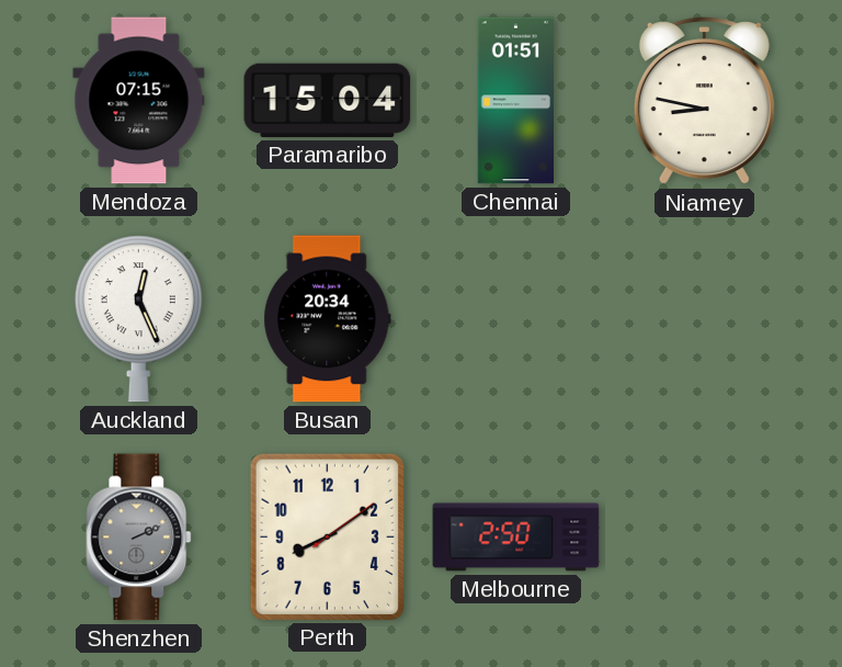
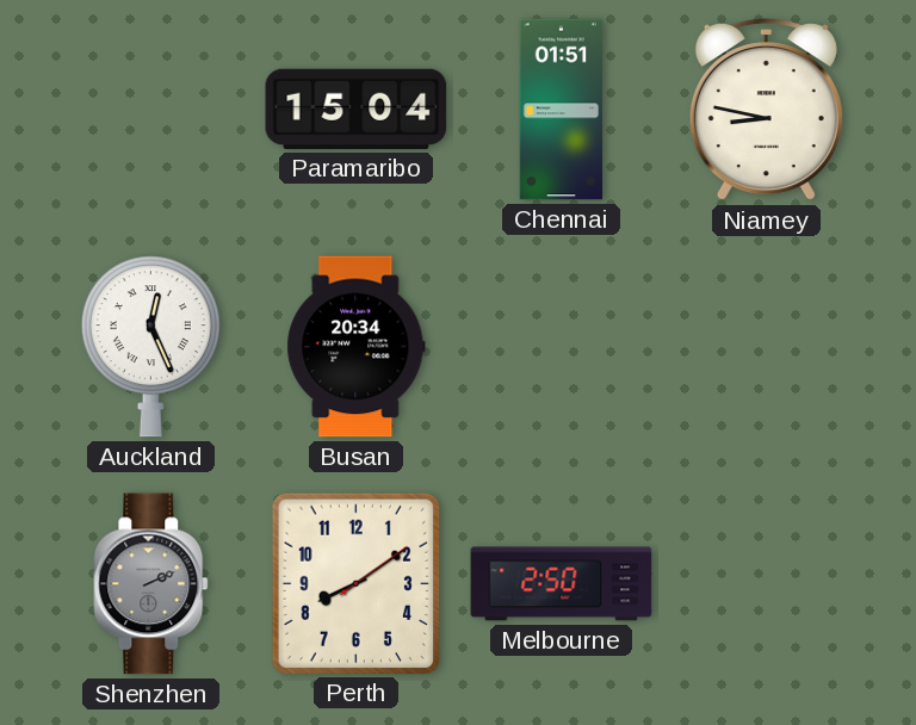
Mendoza: 07:15 -> none
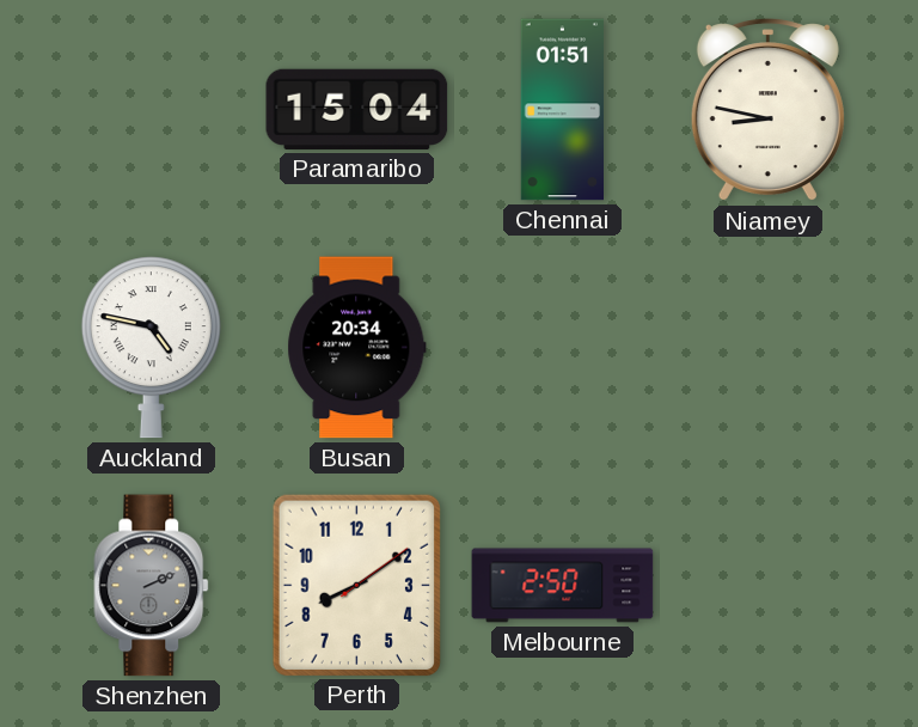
Auckland: 12:26 -> 4:47
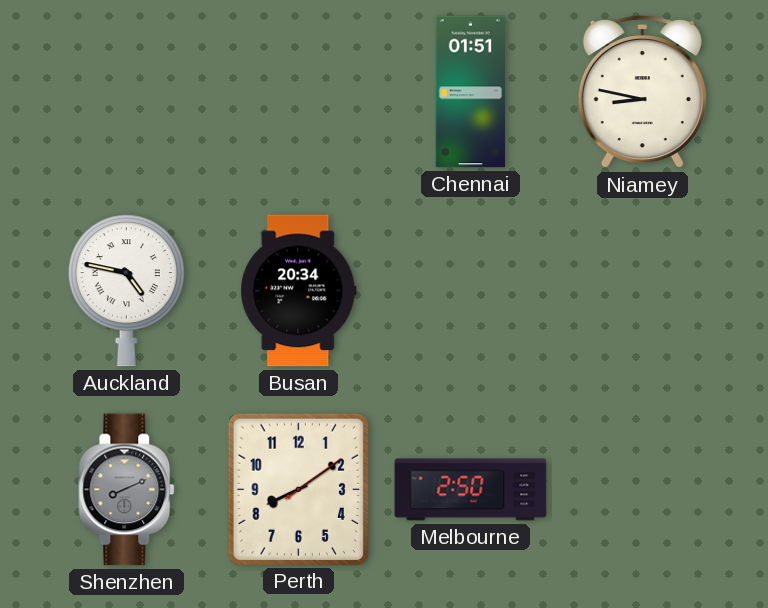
Paramaribo: 15:04 -> none
Shenzhen: 2:11 -> 8:11
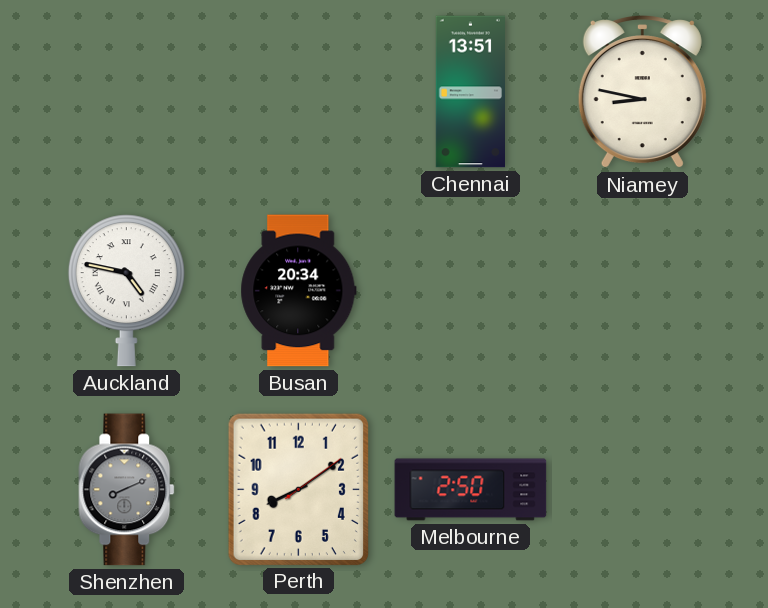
Chennai: 01:51 -> 13:51
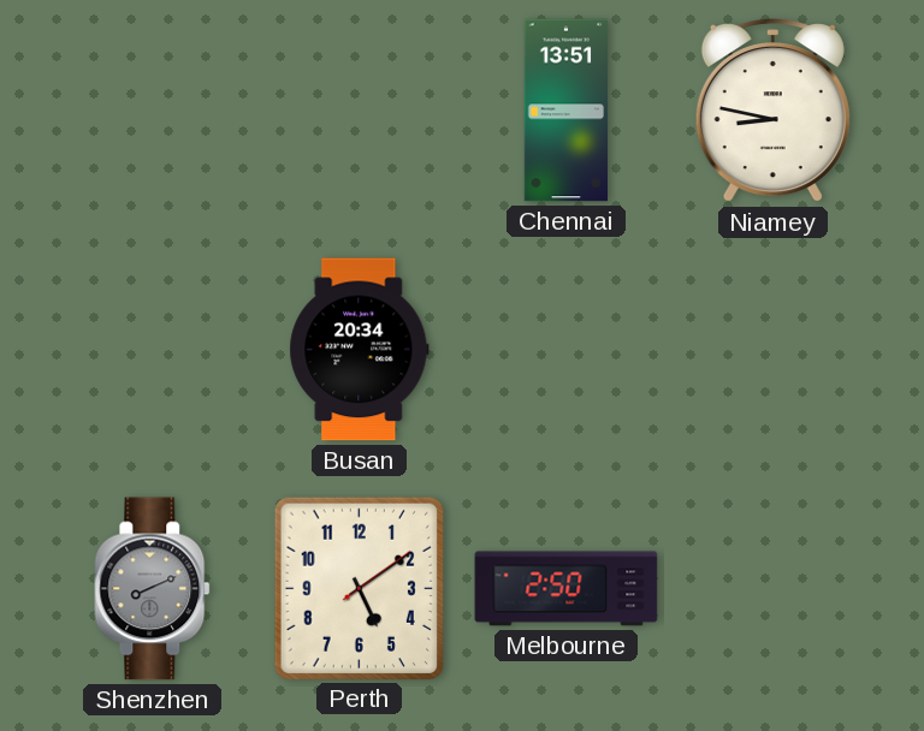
Auckland: 4:47 -> none
Perth: 8:09 -> 5:09
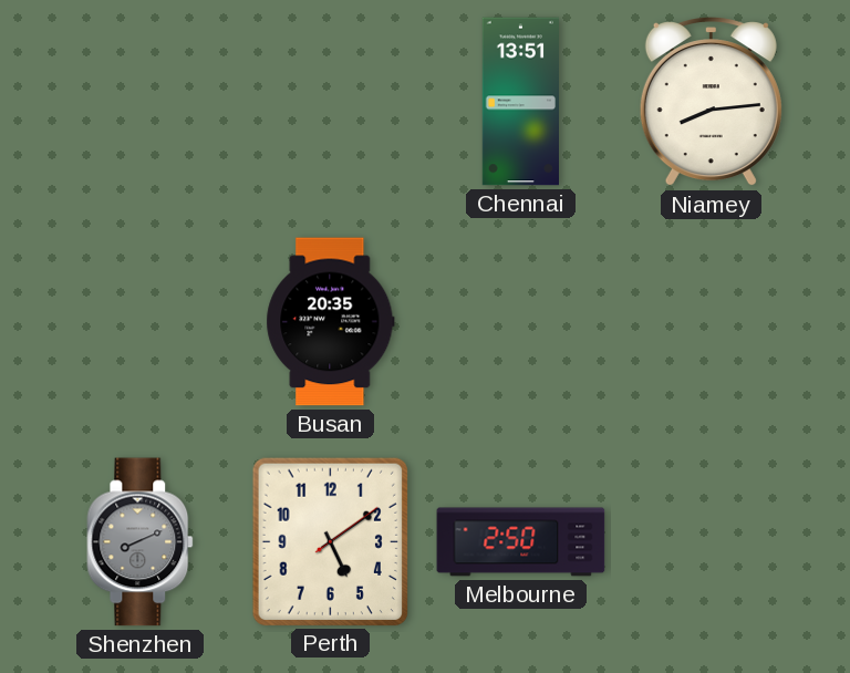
Niamey: 8:47 -> 8:14
Busan: 20:34 -> 20:35
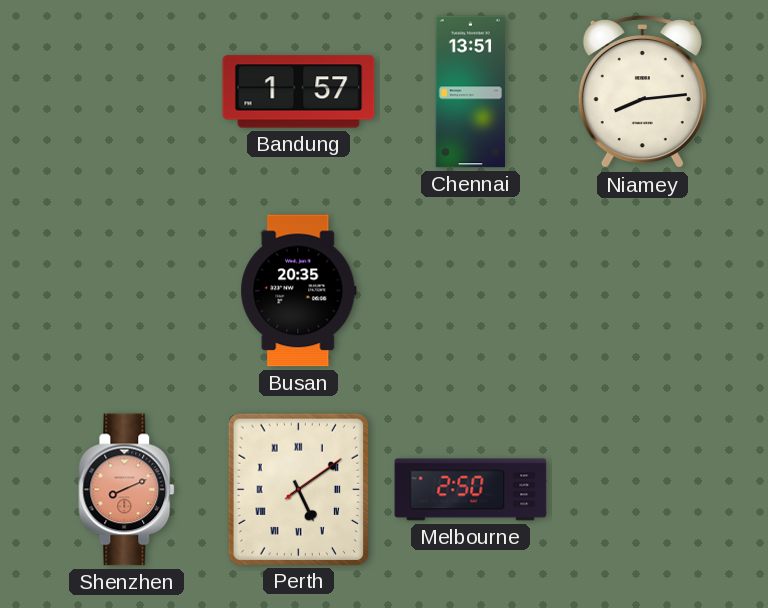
Bandung: none -> 1:57
Shenzhen dial: grey -> salmon
Perth numerals: Arabic -> Roman
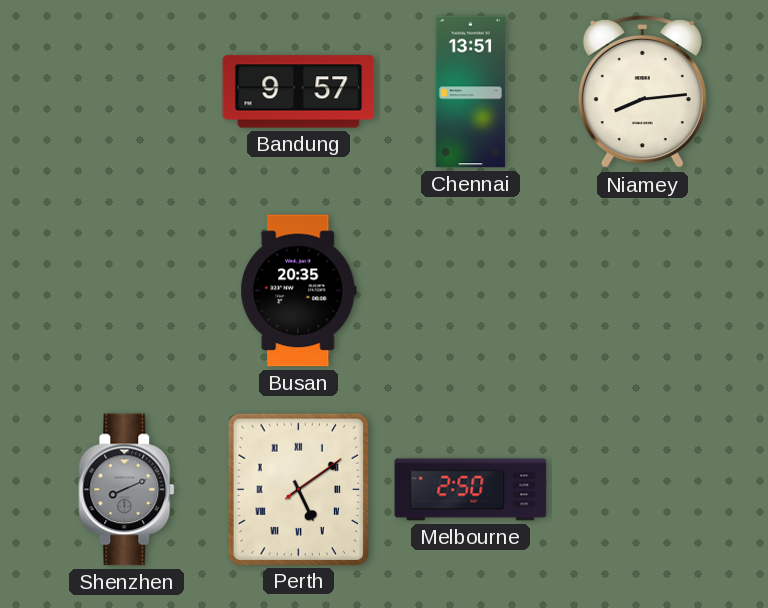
Bandung: 1:57 -> 9:57
Shenzhen dial: salmon -> grey
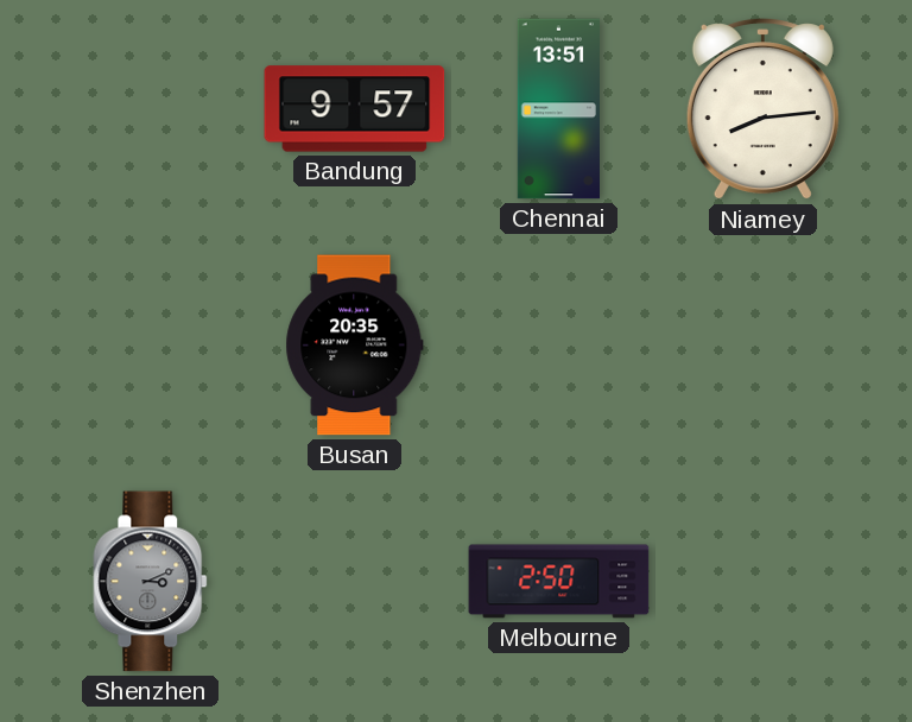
Shenzhen: 8:11 -> 3:11
Perth: 5:09 -> none
